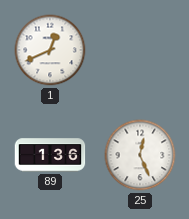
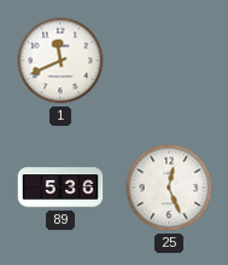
1: 12:41 -> 11:41
89: 1:36 -> 5:36
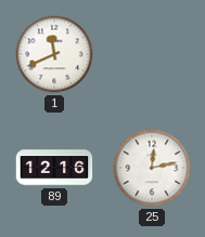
89: 5:36 -> 12:16
25: 12:26 -> 12:13
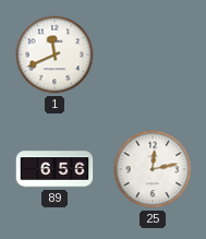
89: 12:16 -> 6:56
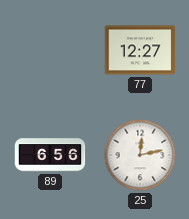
1: 11:41 -> none
77: none -> 12:27
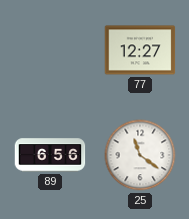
25: 12:13 -> 11:21
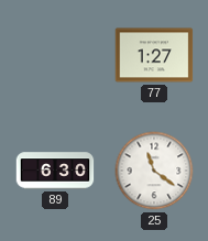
77: 12:27 -> 1:27
89: 6:56 -> 6:30
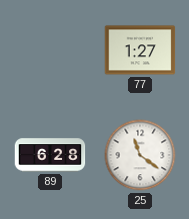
89: 6:30 -> 6:28
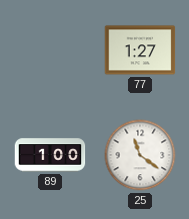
89: 6:28 -> 1:00
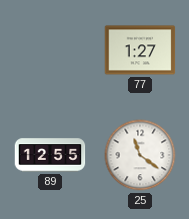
89: 1:00 -> 12:55
